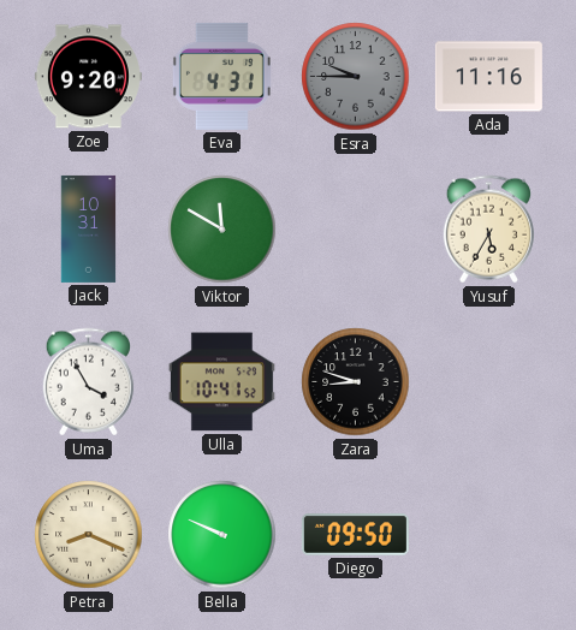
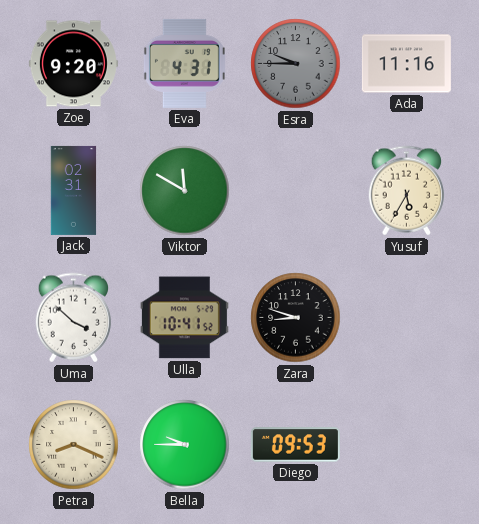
Jack: 10:31 -> 02:31
Uma: 3:55 -> 3:52
Bella: 9:49 -> 9:45
Diego: 09:50 -> 09:53
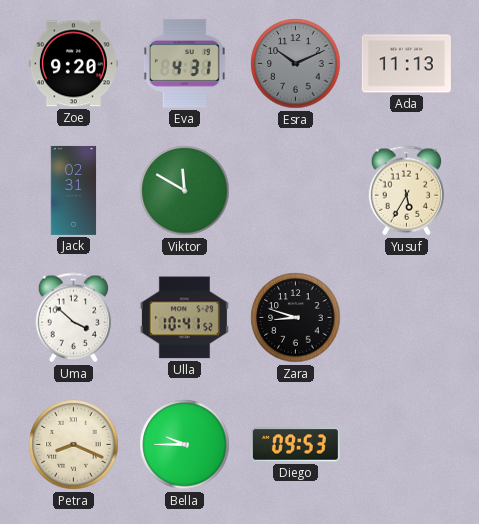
Esra: 9:45 -> 10:11
Ada: 11:16 -> 11:13
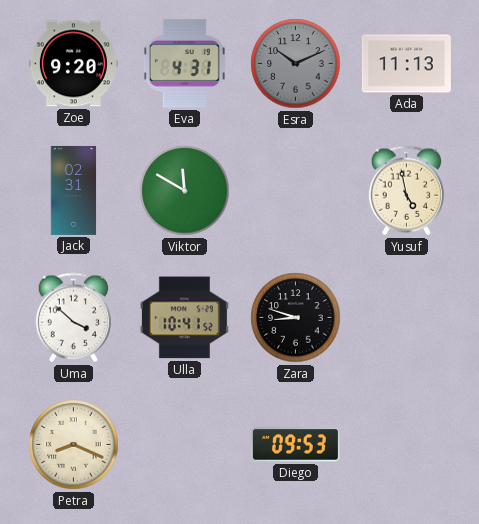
Yusuf: 5:35 -> 4:58
Bella: 9:45 -> none
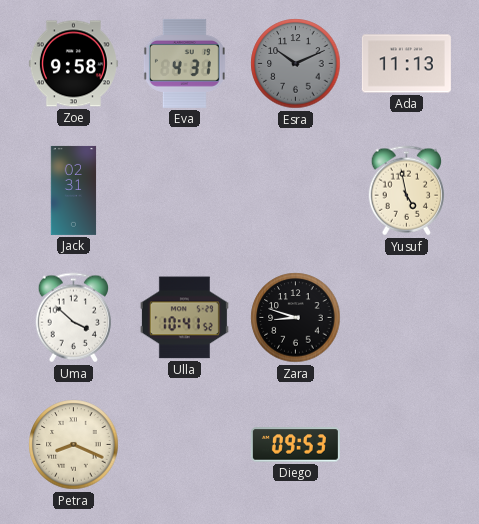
Zoe: 9:20 -> 9:58
Viktor: 11:50 -> none
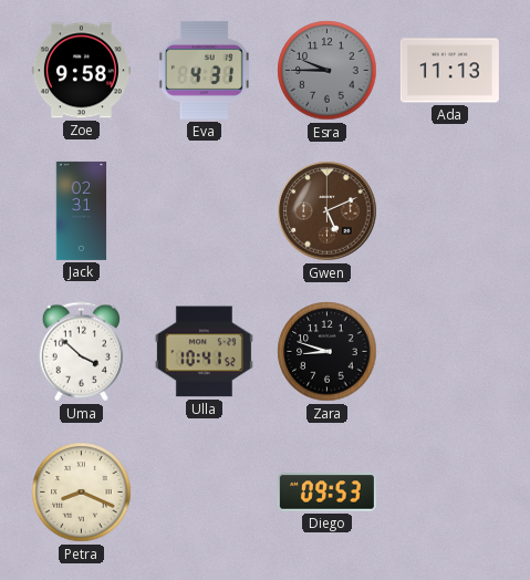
Esra: 10:11 -> 9:45
Gwen: none -> 5:11
Yusuf: 4:58 -> none
